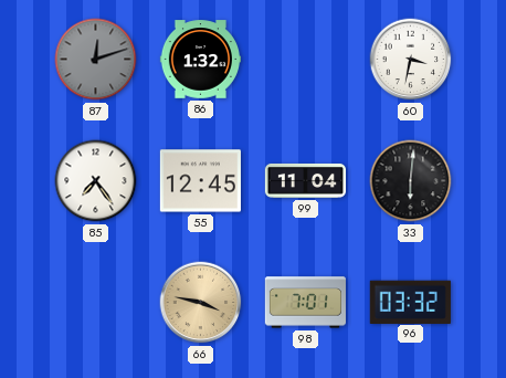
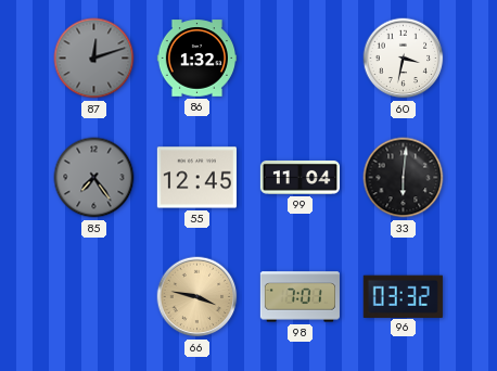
85 dial: white -> grey
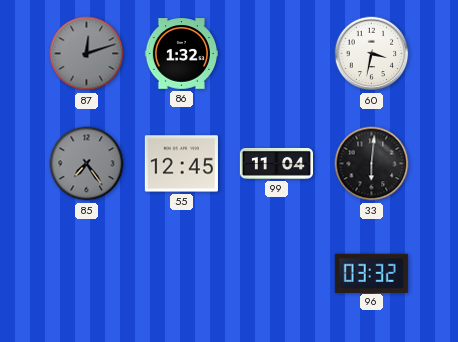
66: 3:47 -> none
98: 7:01 -> none
